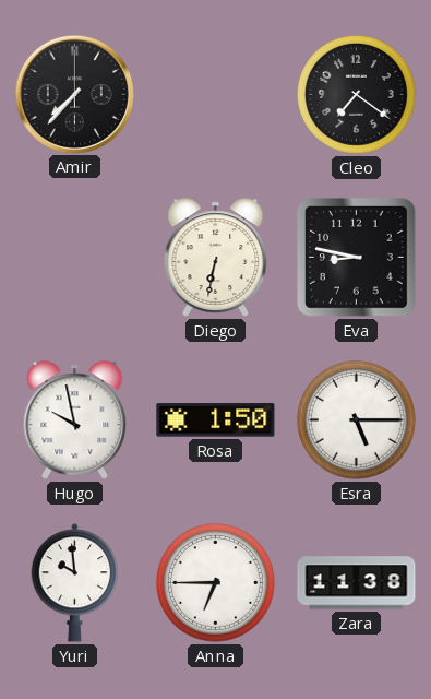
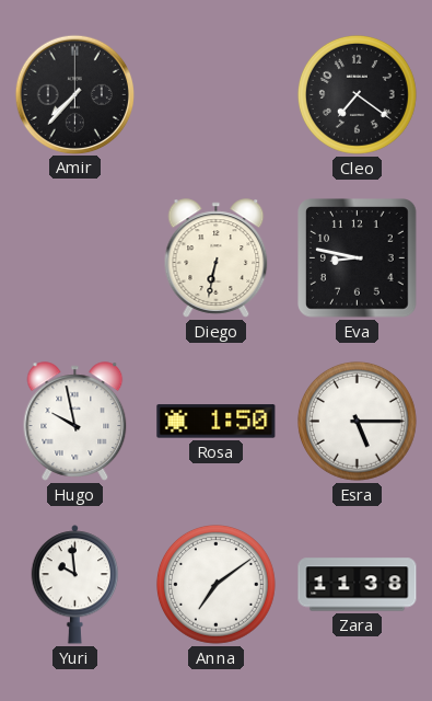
Anna: 6:45 -> 7:09
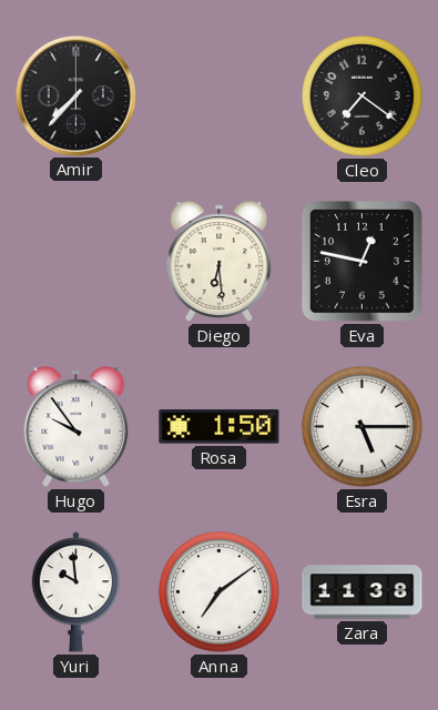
Diego: 6:32 -> 6:29
Eva: 8:47 -> 12:47
Hugo: 9:58 -> 9:54
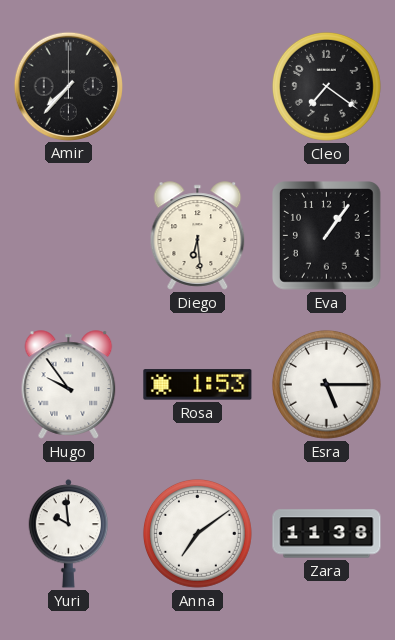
Eva: 12:47 -> 1:06
Rosa: 1:50 -> 1:53
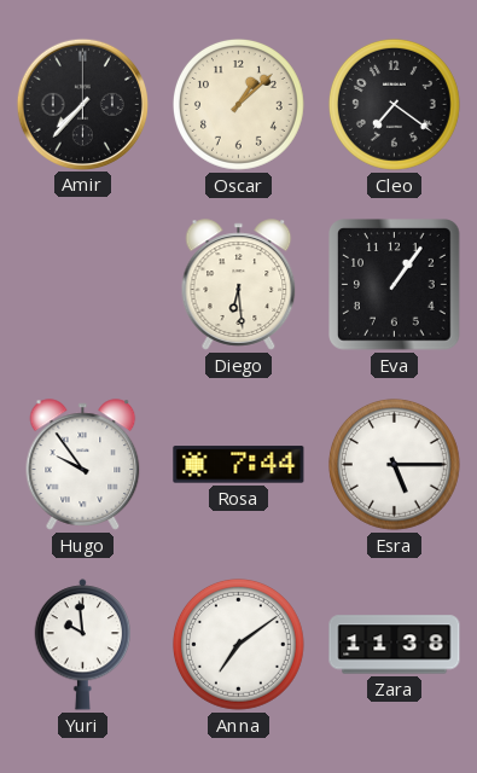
Oscar: none -> 1:08
Rosa: 1:53 -> 7:44
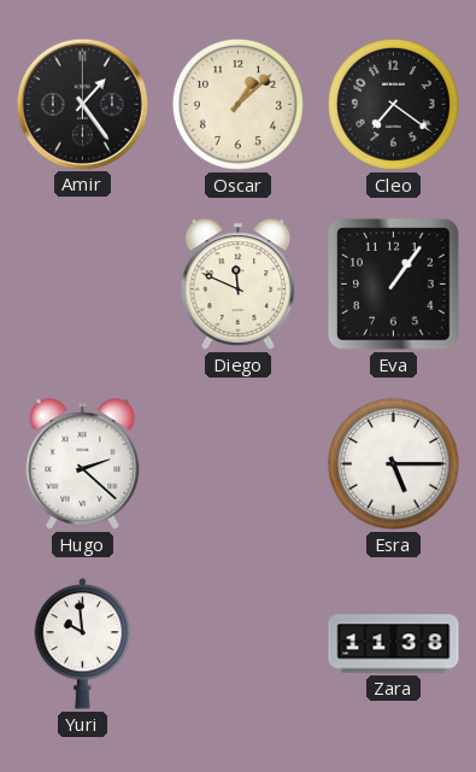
Amir: 7:37 -> 1:24
Diego: 6:29 -> 11:49
Hugo: 9:54 -> 2:22
Rosa: 7:44 -> none
Anna: 7:09 -> none
